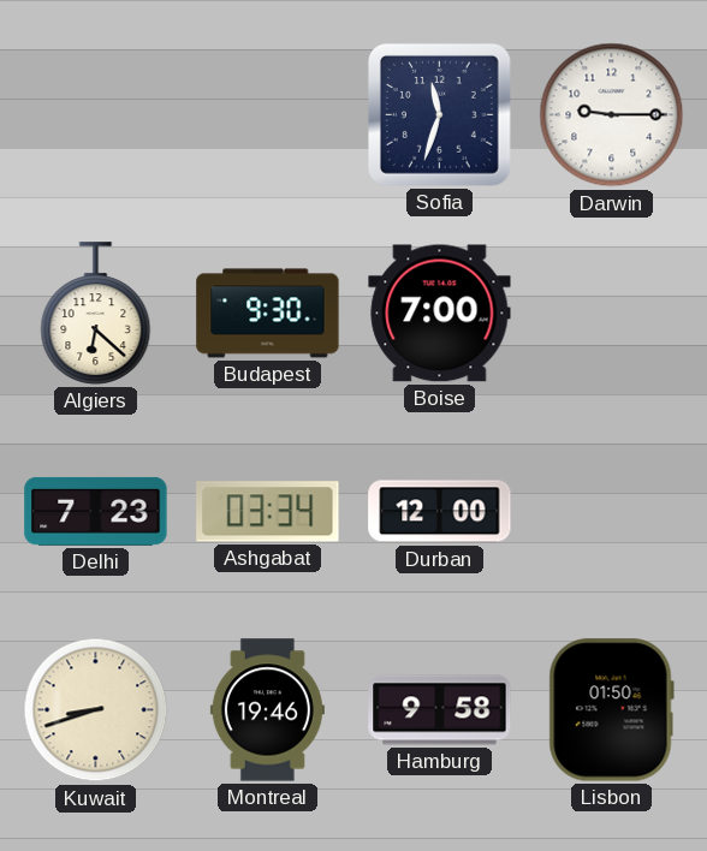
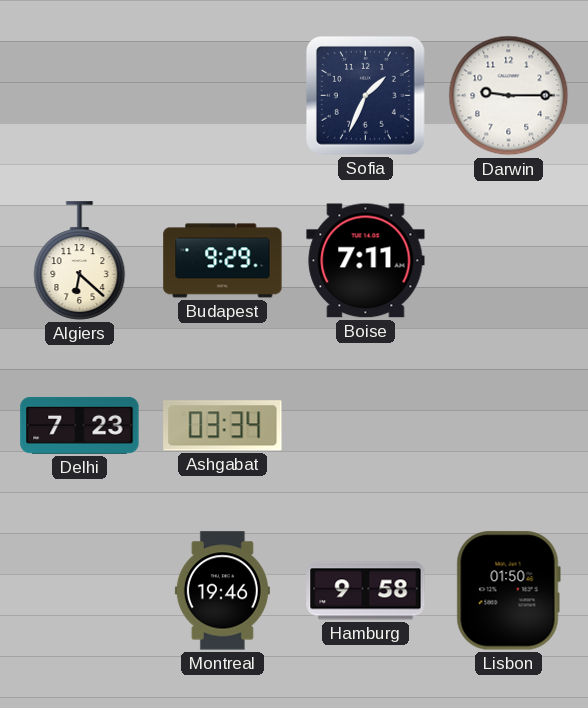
Sofia: 11:33 -> 1:34
Budapest: 9:30 -> 9:29
Boise: 7:00 -> 7:11
Durban: 12:00 -> none
Kuwait: 8:42 -> none
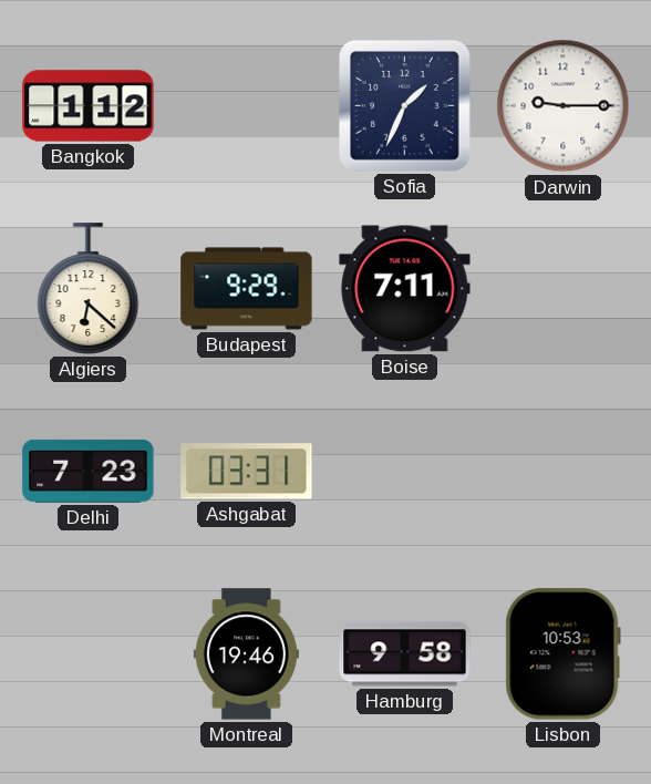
Bangkok: none -> 1:12
Ashgabat: 03:34 -> 03:31
Lisbon: 01:50 -> 10:53
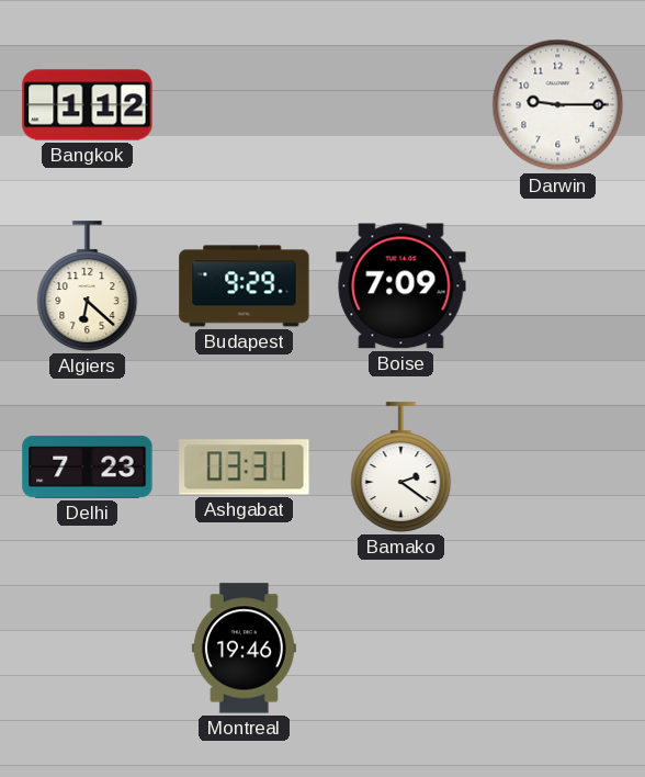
Sofia: 1:34 -> none
Boise: 7:11 -> 7:09
Bamako: none -> 2:21
Hamburg: 9:58 -> none
Lisbon: 10:53 -> none
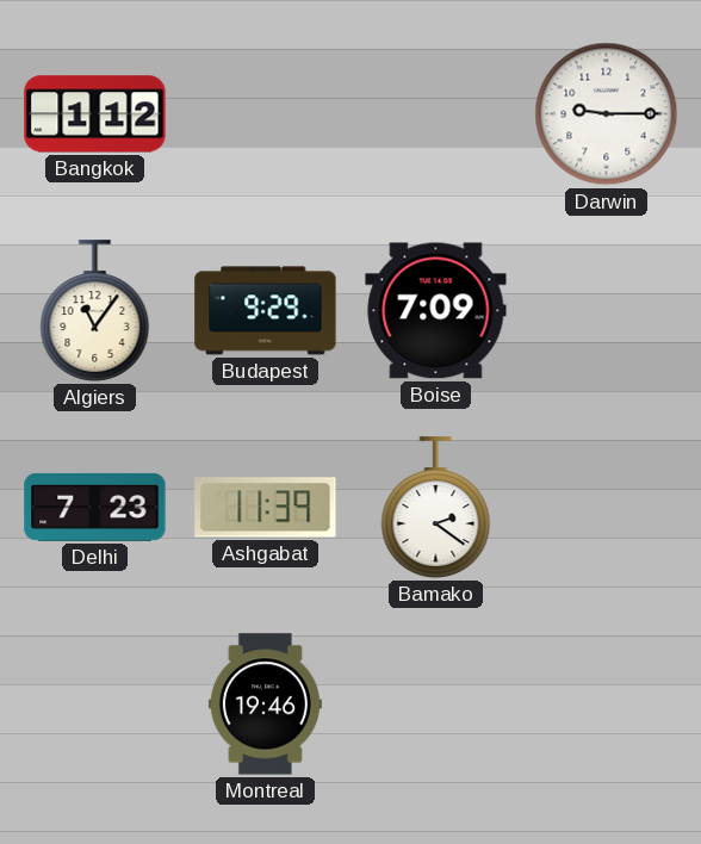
Algiers: 6:22 -> 11:06
Ashgabat: 03:31 -> 11:39
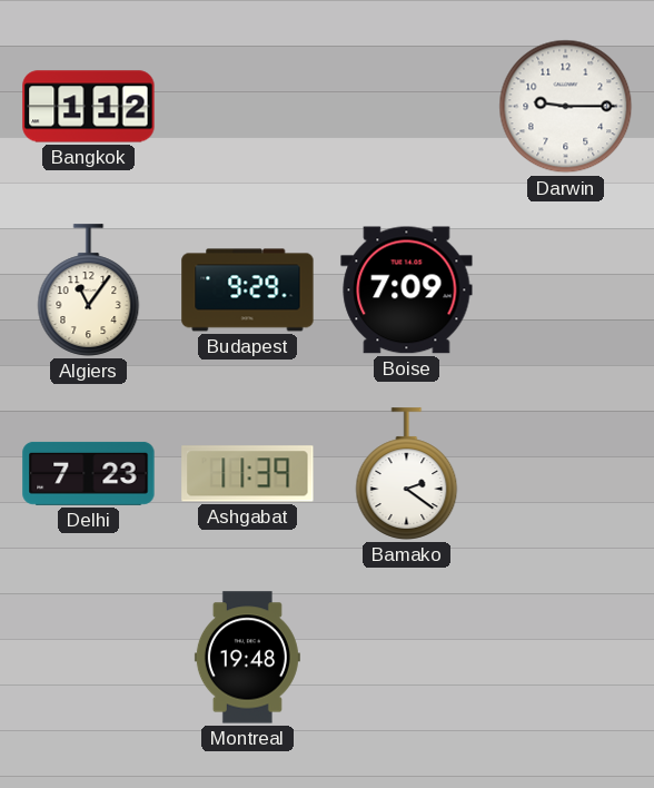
Montreal: 19:46 -> 19:48
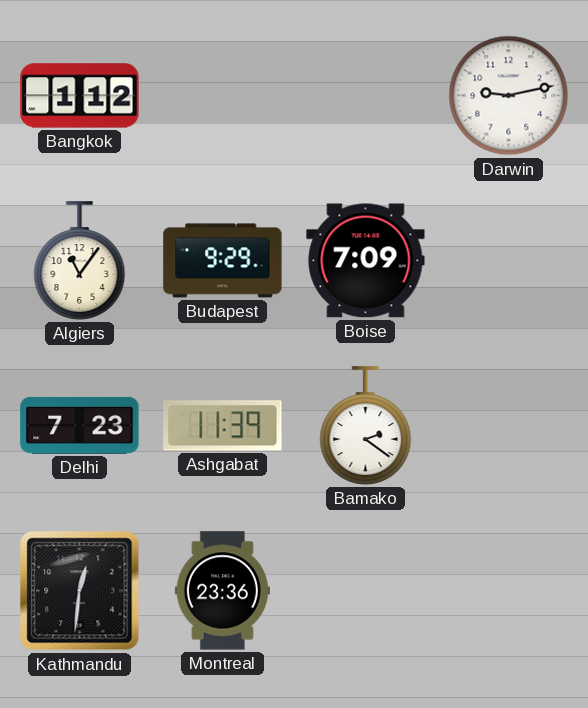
Darwin: 9:15 -> 9:13
Kathmandu: none -> 12:31
Montreal: 19:48 -> 23:36
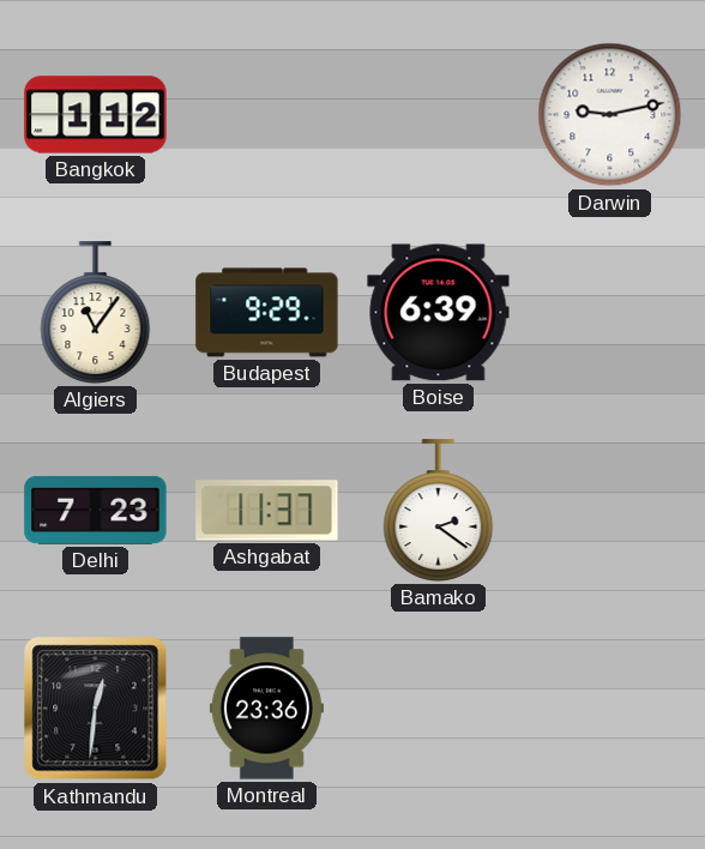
Boise: 7:09 -> 6:39
Ashgabat: 11:39 -> 11:37
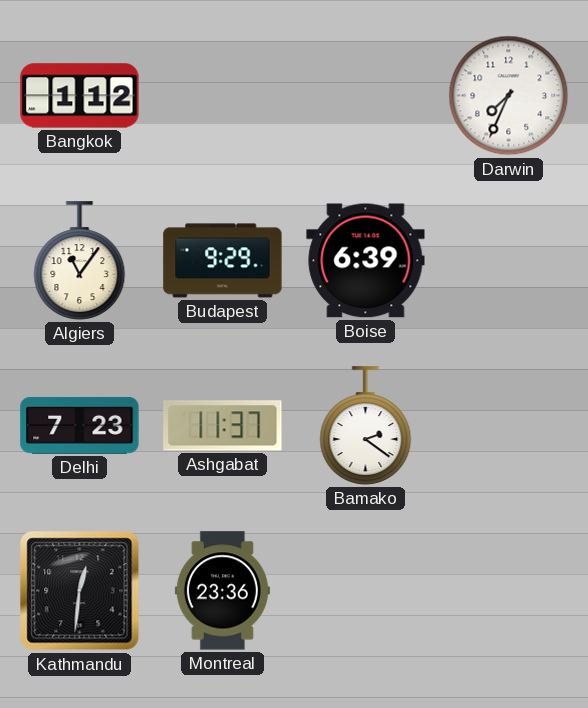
Darwin: 9:13 -> 7:34
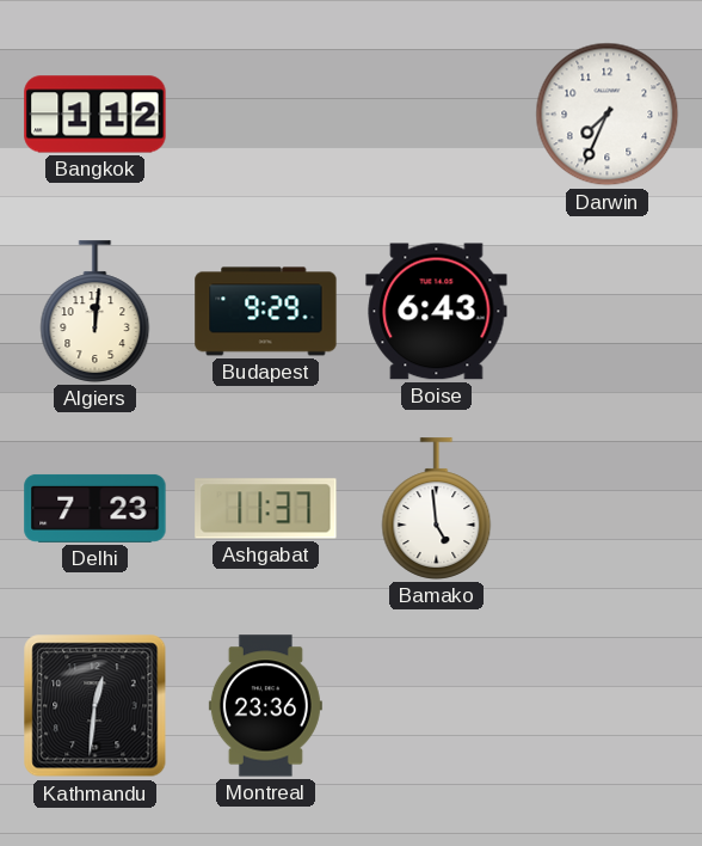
Algiers: 11:06 -> 12:01
Boise: 6:39 -> 6:43
Bamako: 2:21 -> 4:59
